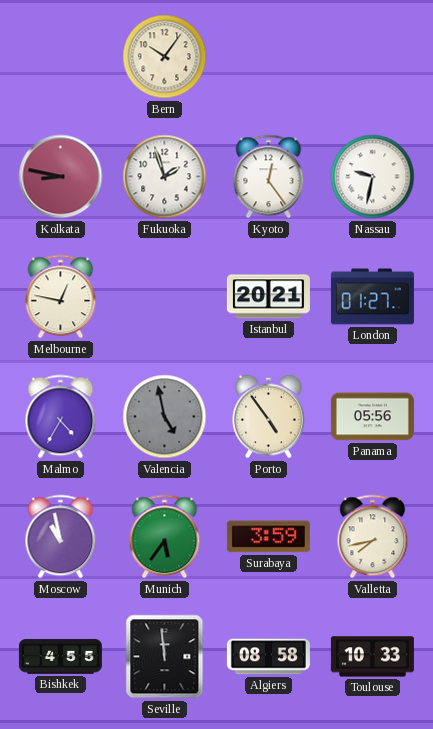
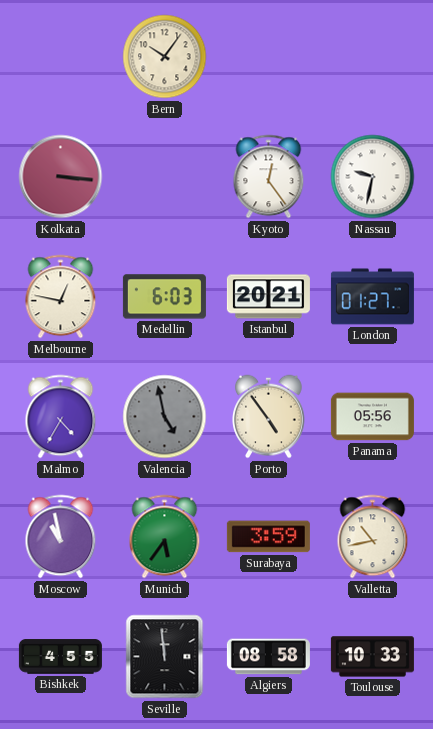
Kolkata: 8:47 -> 3:16
Fukuoka: 1:57 -> none
Medellin: none -> 6:03
Valletta: 7:43 -> 10:43
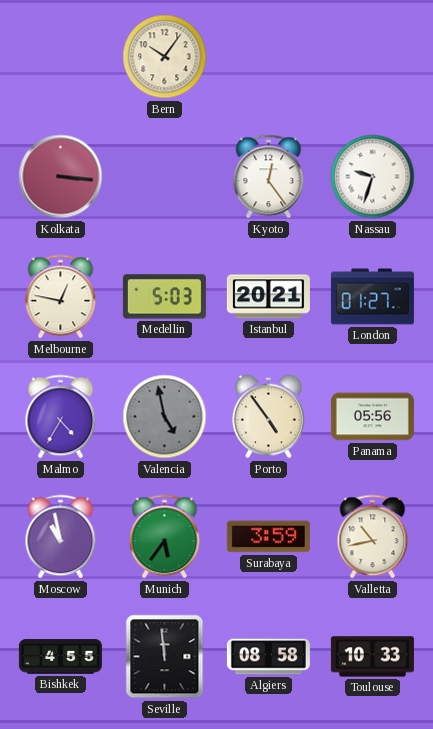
Nassau: 9:32 -> 9:33
Medellin: 6:03 -> 5:03
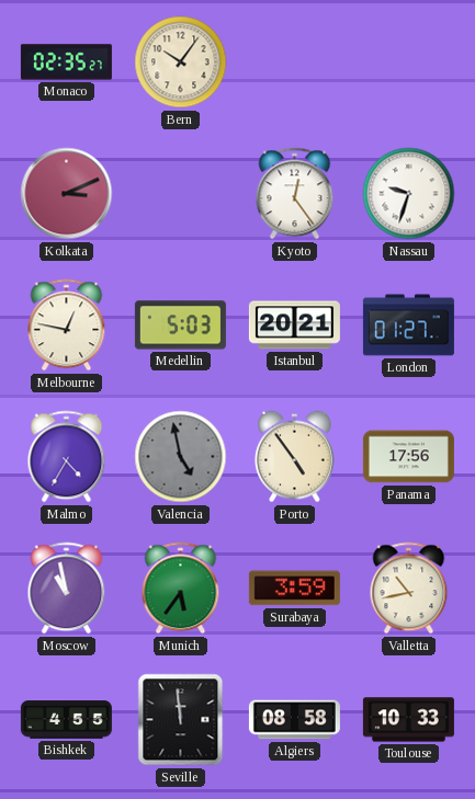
Monaco: none -> 02:35
Kolkata: 3:16 -> 3:11
Panama: 05:56 -> 17:56
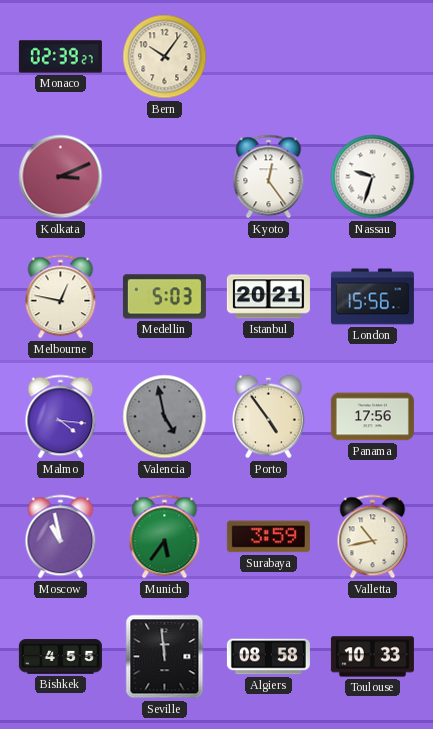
Monaco: 02:35 -> 02:39
London: 01:27 -> 15:56
Malmo: 4:35 -> 4:16
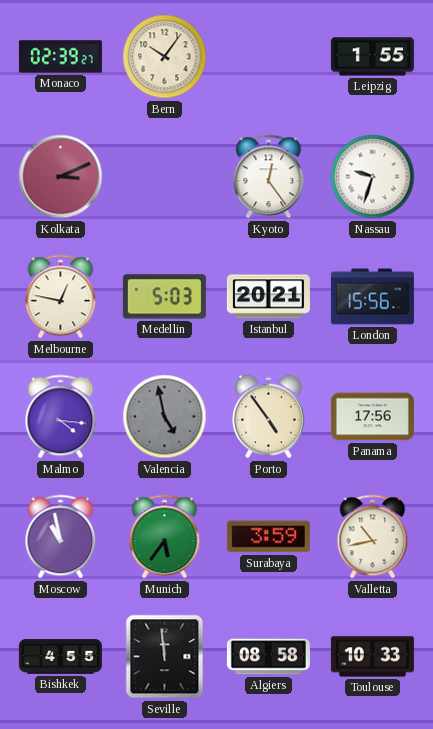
Leipzig: none -> 1:55
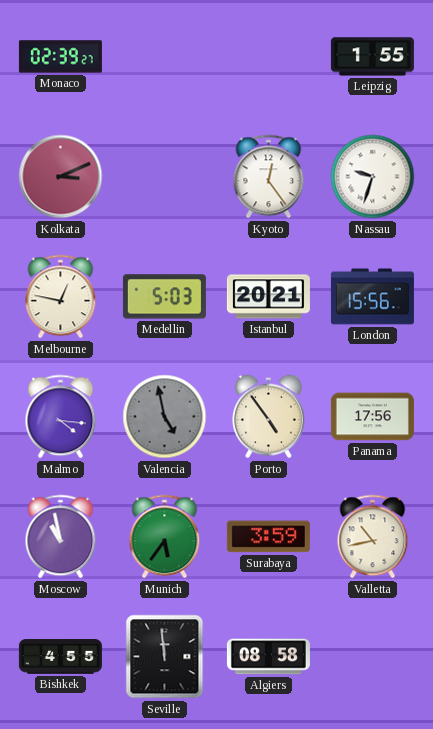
Bern: 10:06 -> none
Toulouse: 10:33 -> none
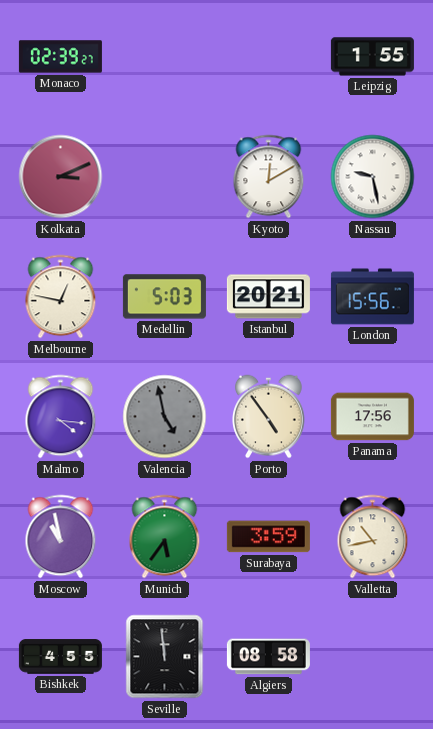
Kyoto: 12:24 -> 12:10
Nassau: 9:33 -> 9:28
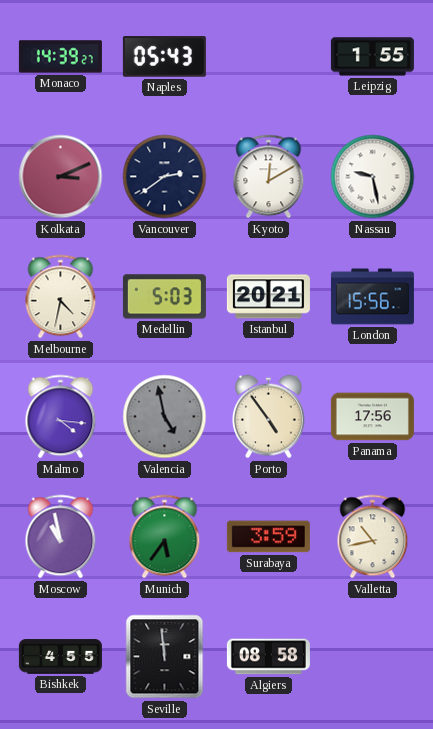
Monaco: 02:39 -> 14:39
Naples: none -> 05:43
Vancouver: none -> 2:39
Melbourne: 12:47 -> 4:32
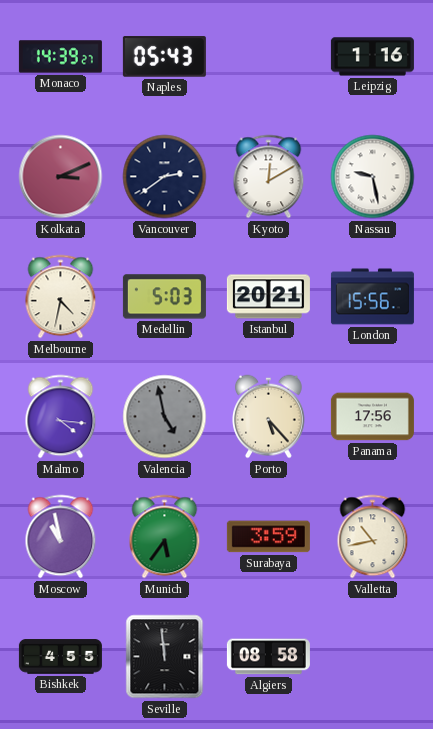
Leipzig: 1:55 -> 1:16
Porto: 4:54 -> 5:23
